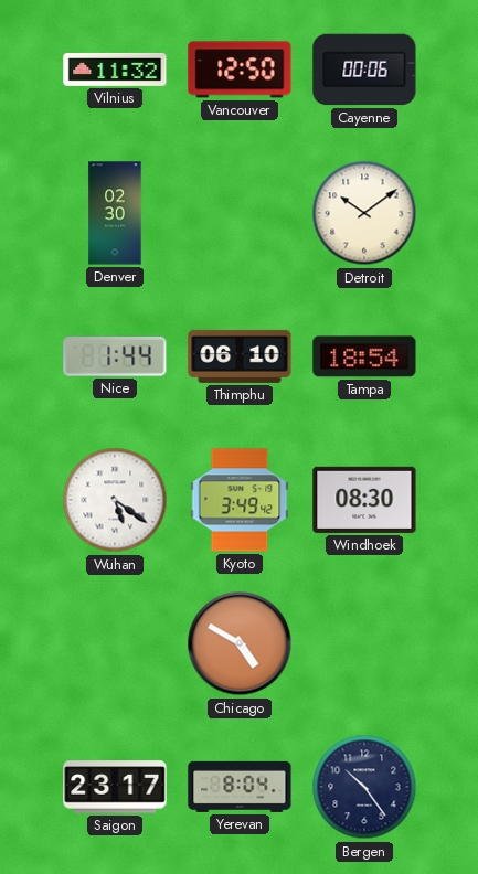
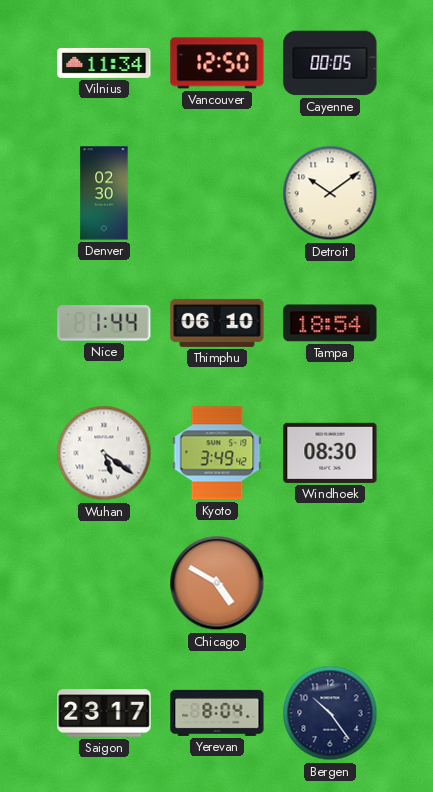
Vilnius: 11:32 -> 11:34
Cayenne: 00:06 -> 00:05
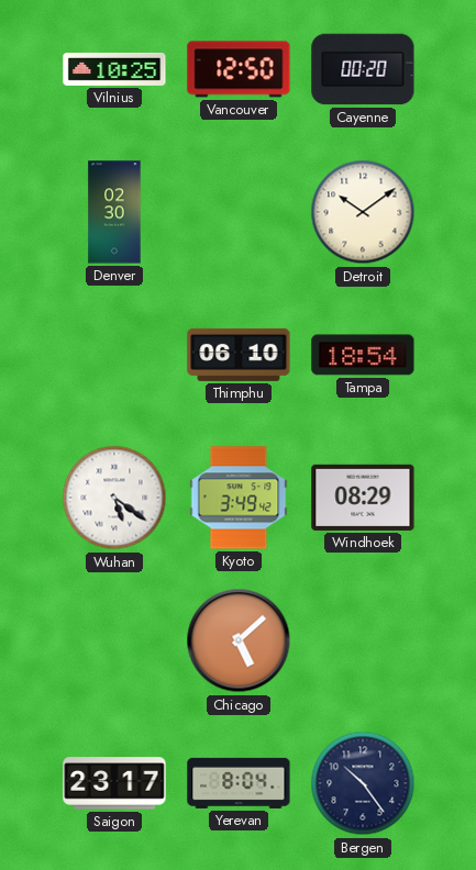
Vilnius: 11:34 -> 10:25
Cayenne: 00:05 -> 00:20
Nice: 1:44 -> none
Windhoek: 08:30 -> 08:29
Chicago: 4:50 -> 5:08
